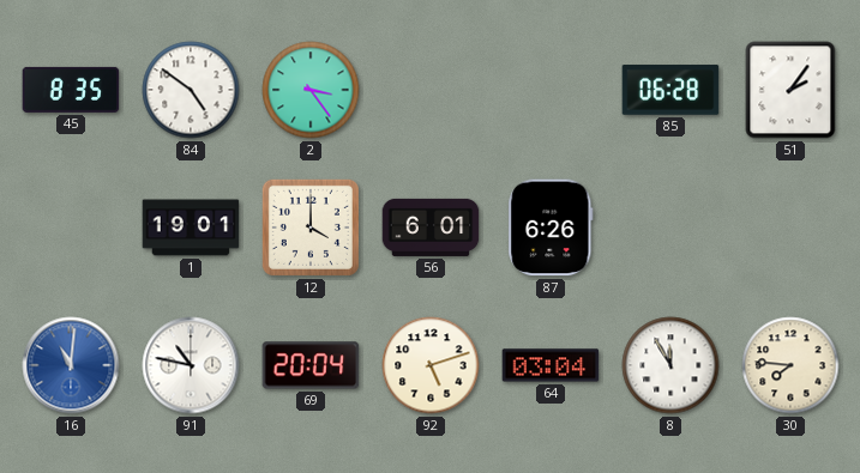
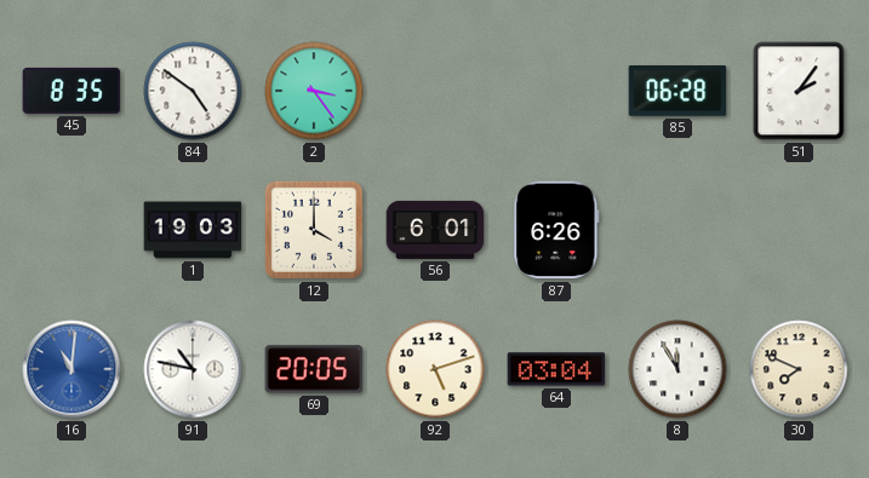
1: 19:01 -> 19:03
69: 20:04 -> 20:05
30: 7:46 -> 7:49
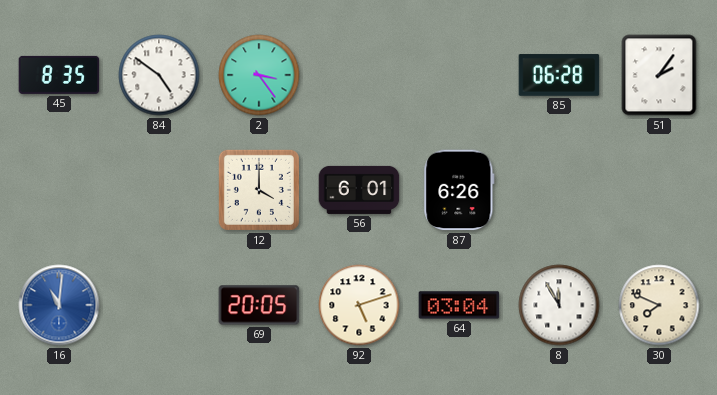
1: 19:03 -> none
91: 10:47 -> none
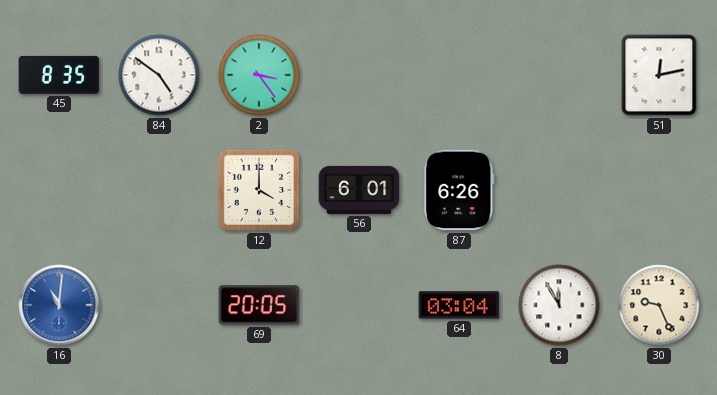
85: 06:28 -> none
51: 2:06 -> 12:13
92: 5:12 -> none
30: 7:49 -> 9:26
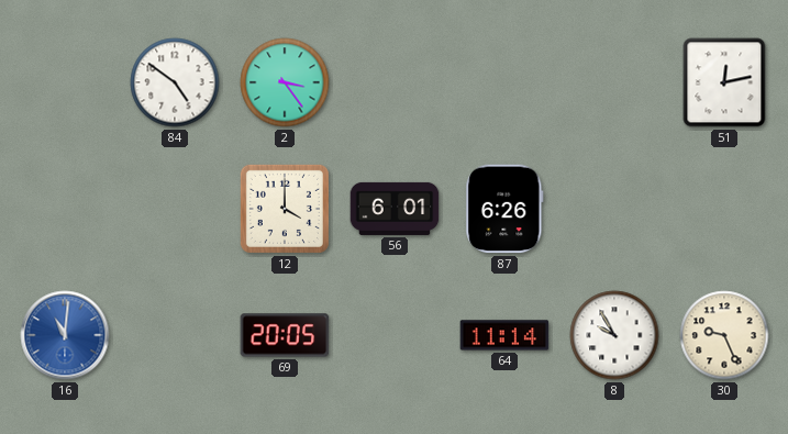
45: 8:35 -> none
64: 03:04 -> 11:14
8: 11:55 -> 9:55
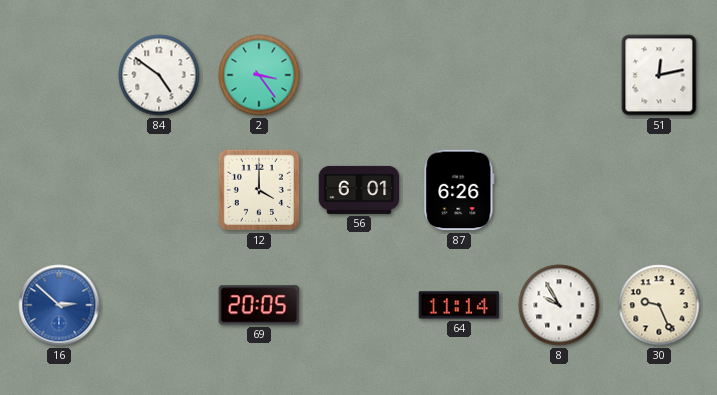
16: 11:01 -> 2:52
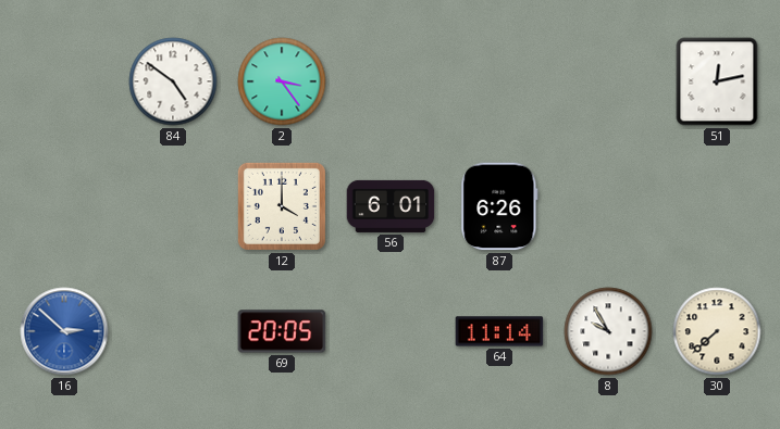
30: 9:26 -> 7:38
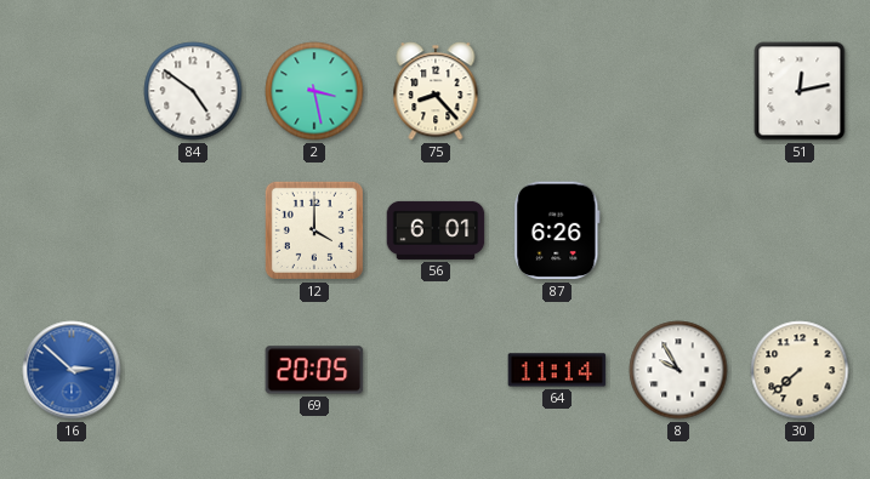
2: 3:24 -> 3:28
75: none -> 8:23
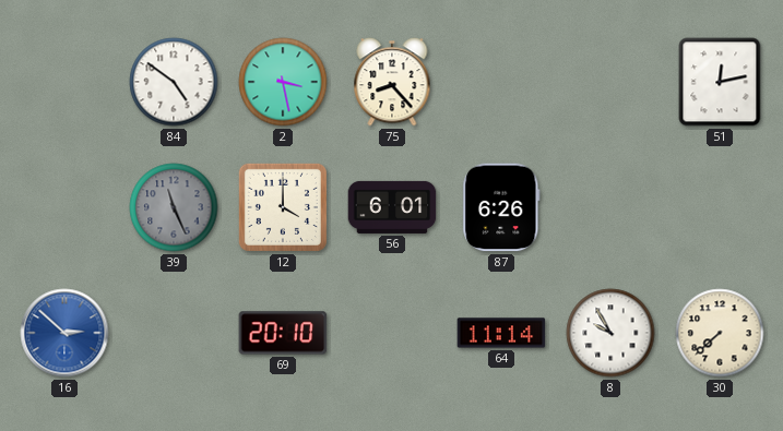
39: none -> 11:26
69: 20:05 -> 20:10
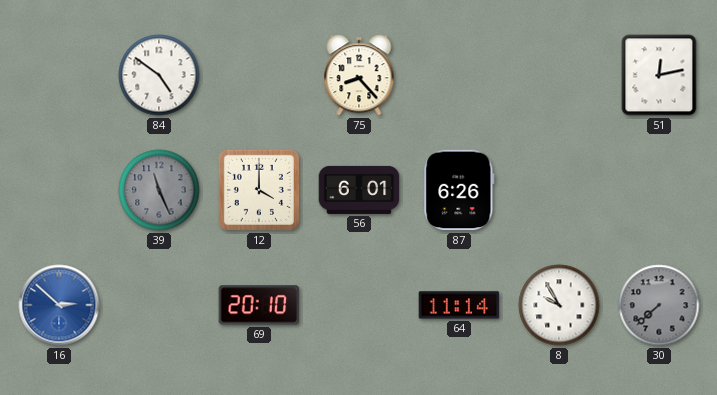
2: 3:28 -> none
30 dial: cream -> grey
